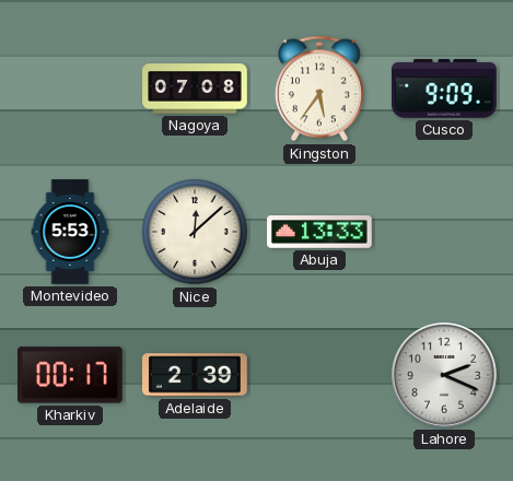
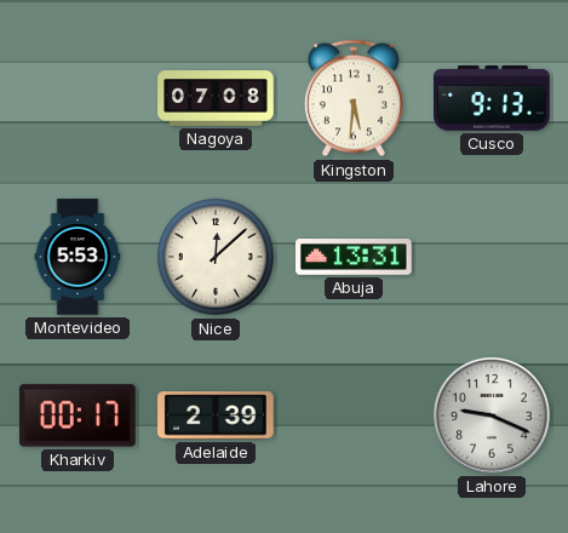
Kingston: 5:36 -> 5:31
Cusco: 9:09 -> 9:13
Abuja: 13:33 -> 13:31
Lahore: 2:19 -> 9:19
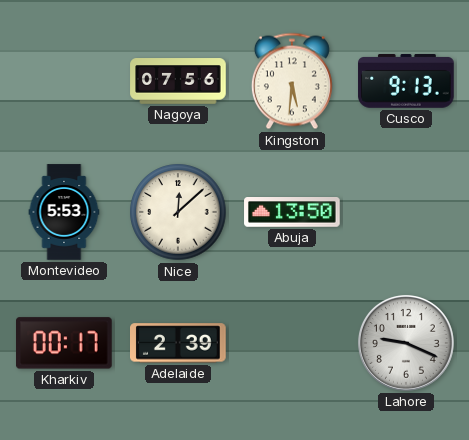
Nagoya: 07:08 -> 07:56
Abuja: 13:31 -> 13:50
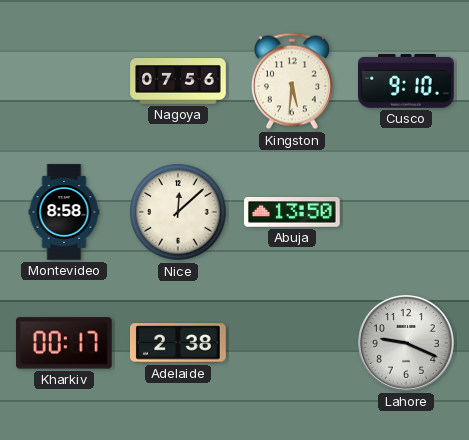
Cusco: 9:13 -> 9:10
Montevideo: 5:53 -> 8:58
Adelaide: 2:39 -> 2:38
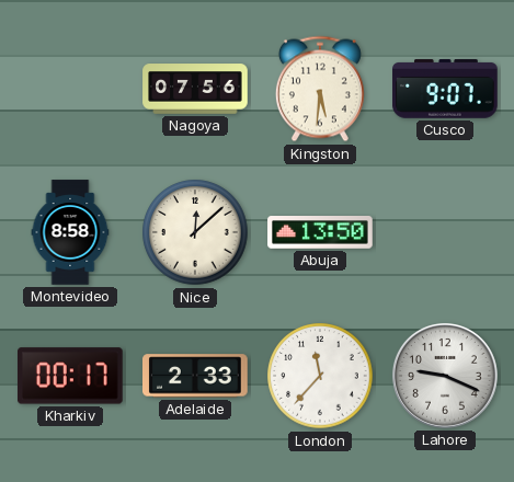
Cusco: 9:10 -> 9:07
Adelaide: 2:38 -> 2:33
London: none -> 11:37
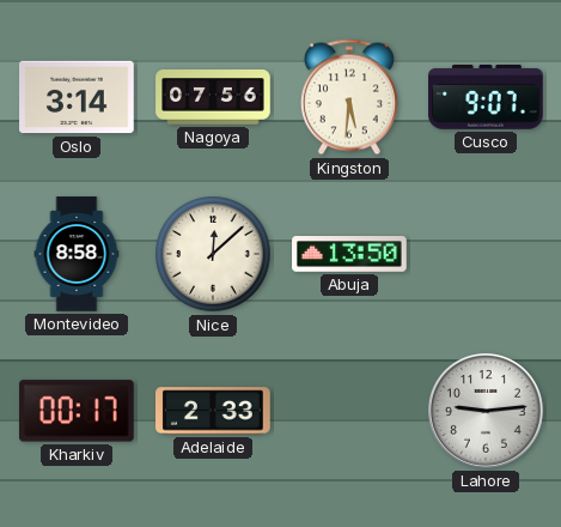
Oslo: none -> 3:14
London: 11:37 -> none
Lahore: 9:19 -> 9:14
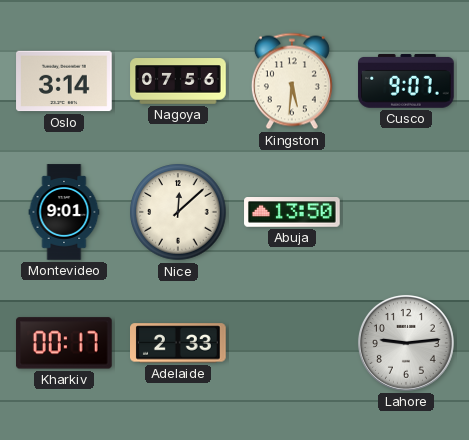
Montevideo: 8:58 -> 9:01
